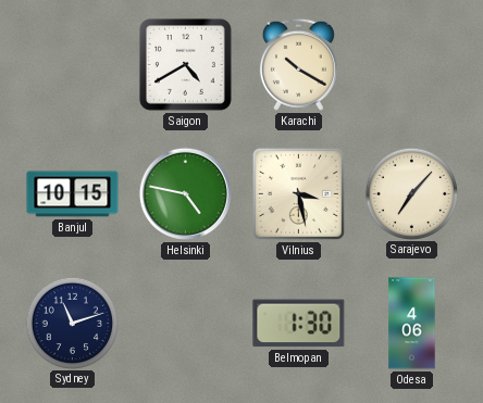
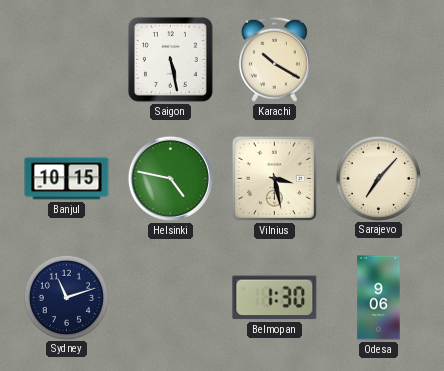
Saigon: 4:40 -> 5:28
Odesa: 4:06 -> 9:06
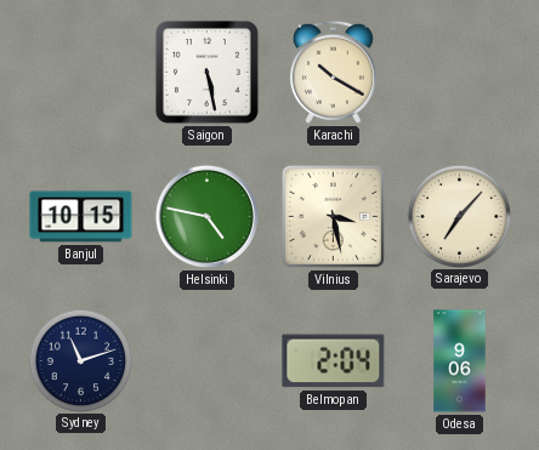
Belmopan: 1:30 -> 2:04
